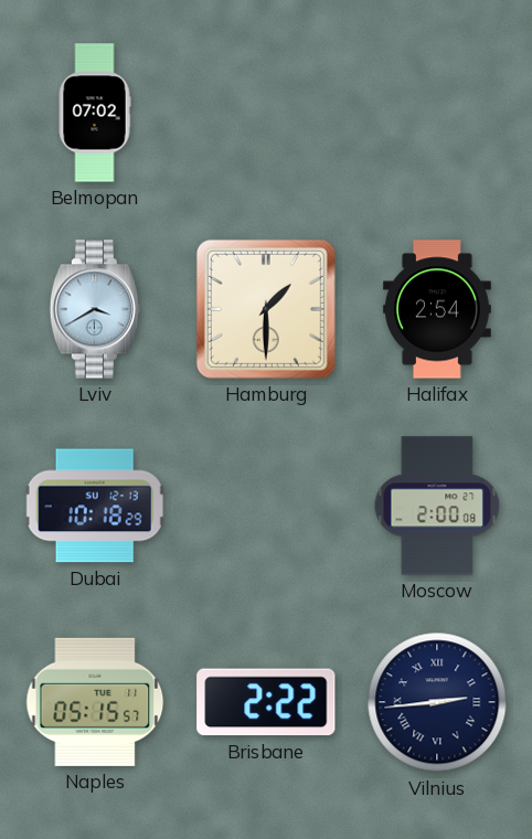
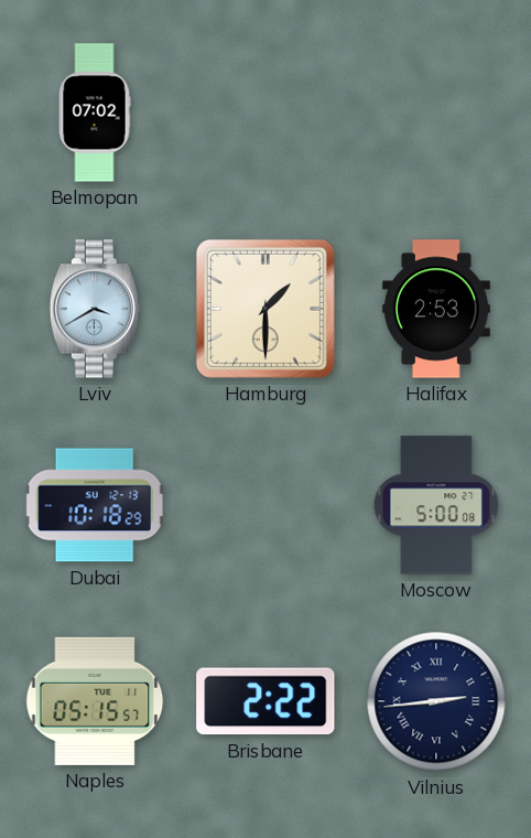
Halifax: 2:54 -> 2:53
Moscow: 2:00 -> 5:00
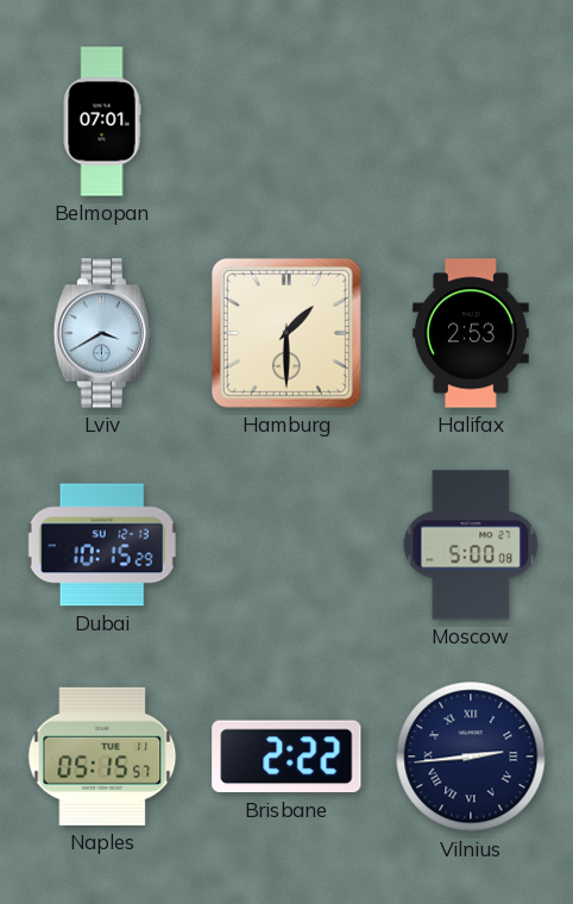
Belmopan: 07:02 -> 07:01
Dubai: 10:18 -> 10:15
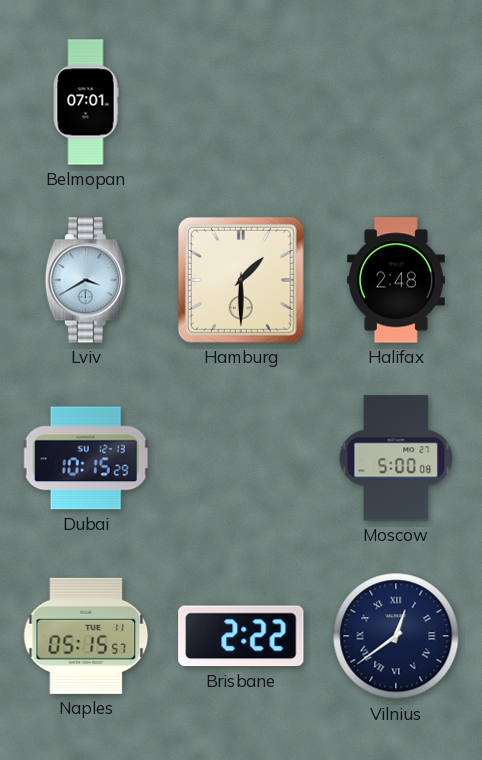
Halifax: 2:53 -> 2:48
Vilnius: 2:44 -> 12:39
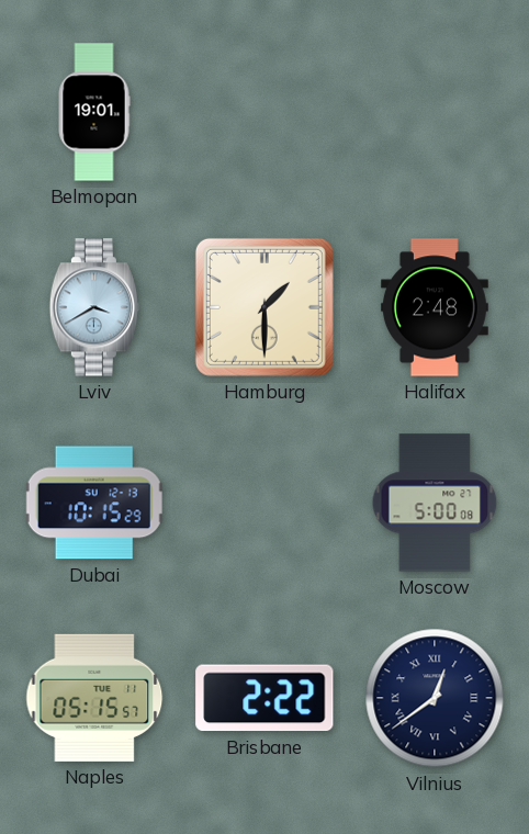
Belmopan: 07:01 -> 19:01
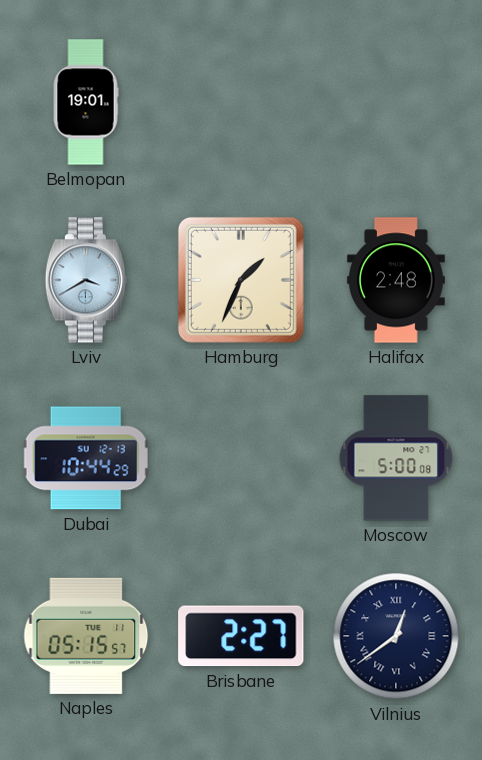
Hamburg: 1:30 -> 1:34
Dubai: 10:15 -> 10:44
Brisbane: 2:22 -> 2:27
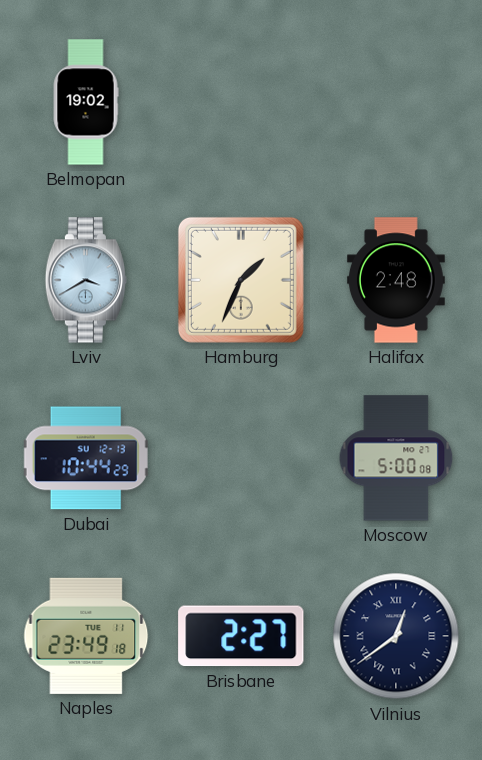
Belmopan: 19:01 -> 19:02
Naples: 05:15 -> 23:49
